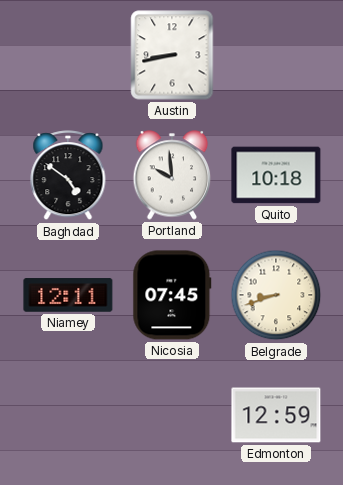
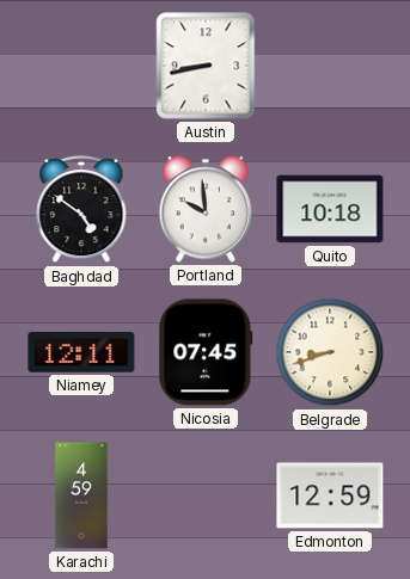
Karachi: none -> 4:59
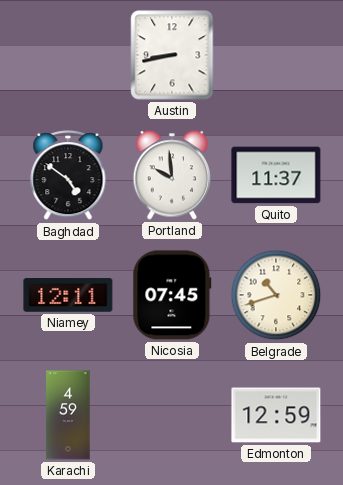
Quito: 10:18 -> 11:37
Belgrade: 8:42 -> 10:42
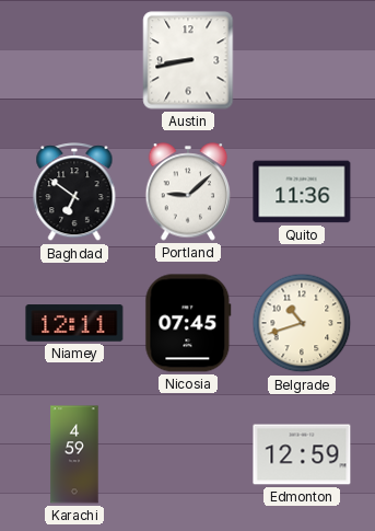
Baghdad: 4:51 -> 6:51
Portland: 9:59 -> 9:08
Quito: 11:37 -> 11:36
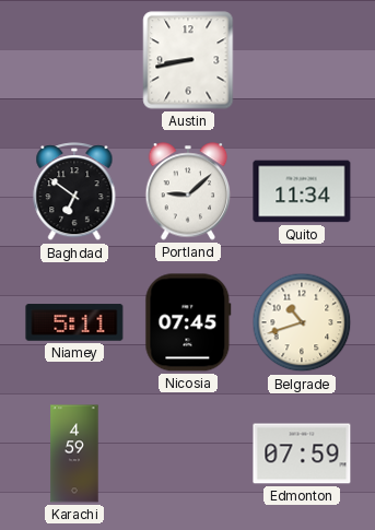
Quito: 11:36 -> 11:34
Niamey: 12:11 -> 5:11
Edmonton: 12:59 -> 07:59
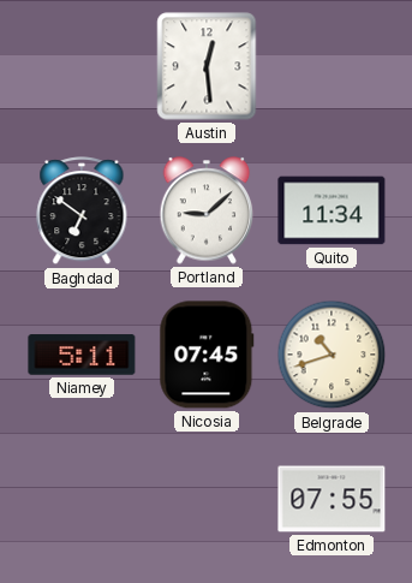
Austin: 8:43 -> 12:29
Karachi: 4:59 -> none
Edmonton: 07:59 -> 07:55
